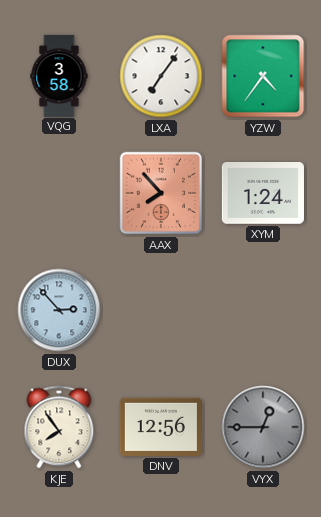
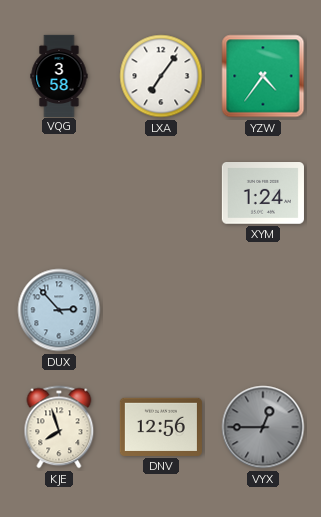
AAX: 7:53 -> none
KJE: 7:54 -> 7:57
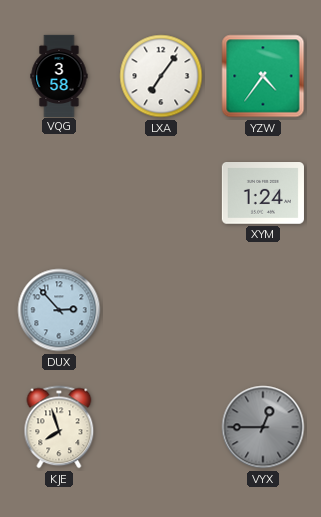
DNV: 12:56 -> none
